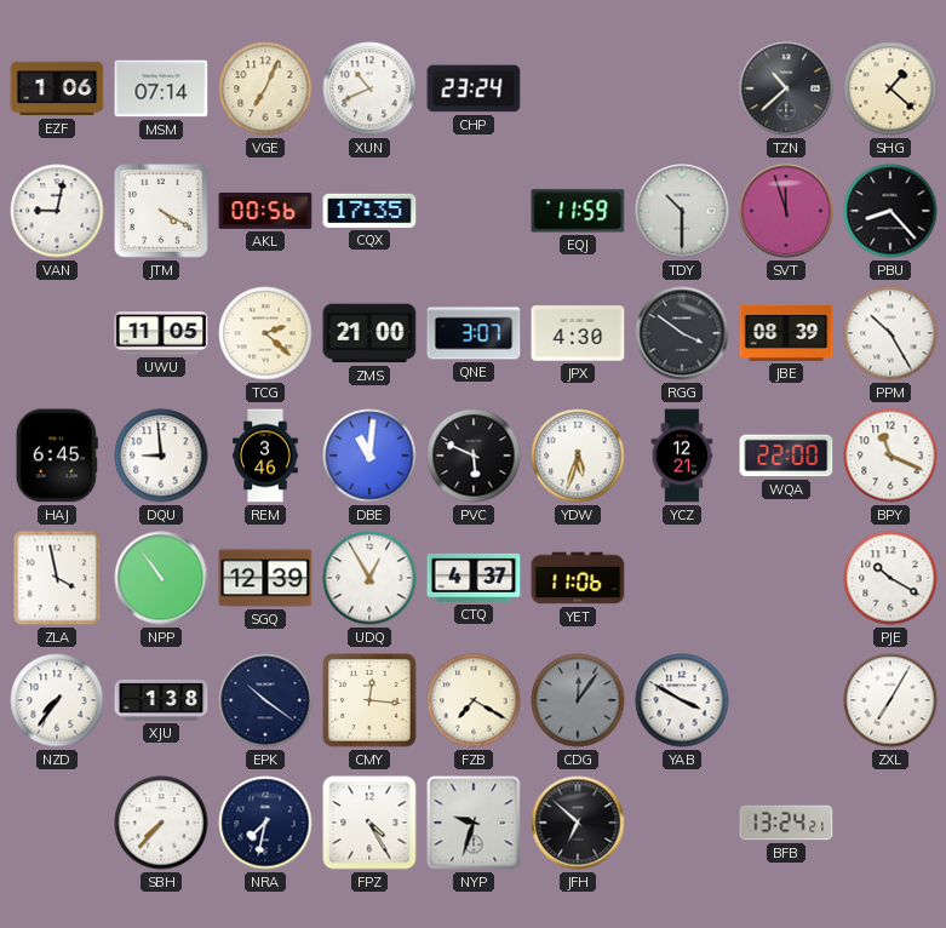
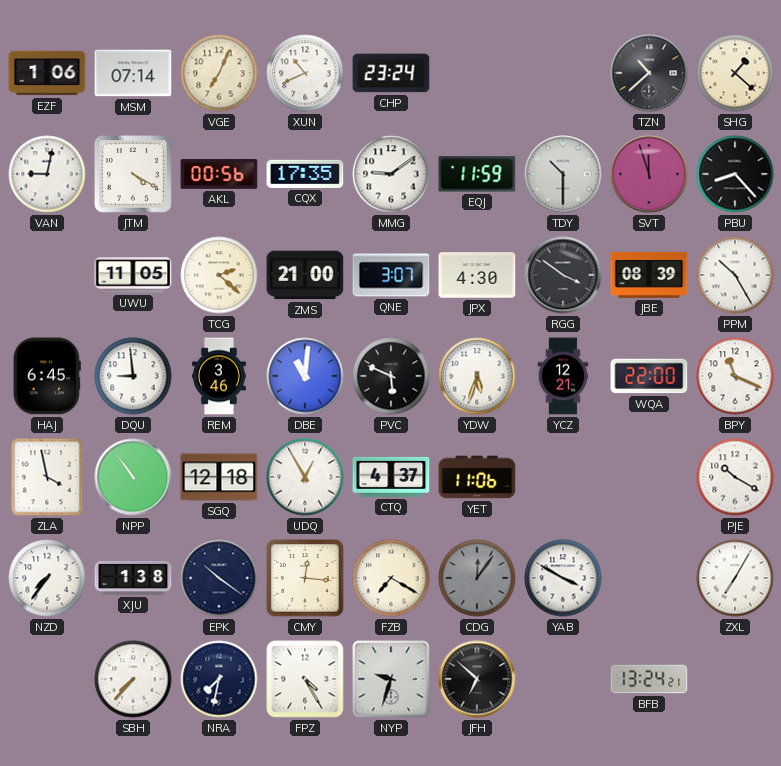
MMG: none -> 9:09
SGQ: 12:39 -> 12:18
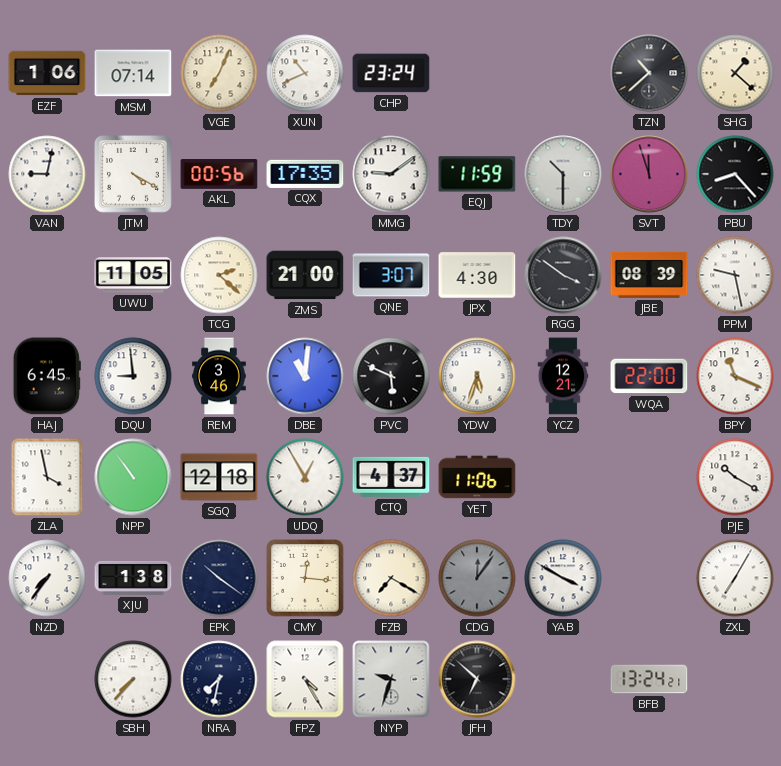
PPM: 10:25 -> 9:28
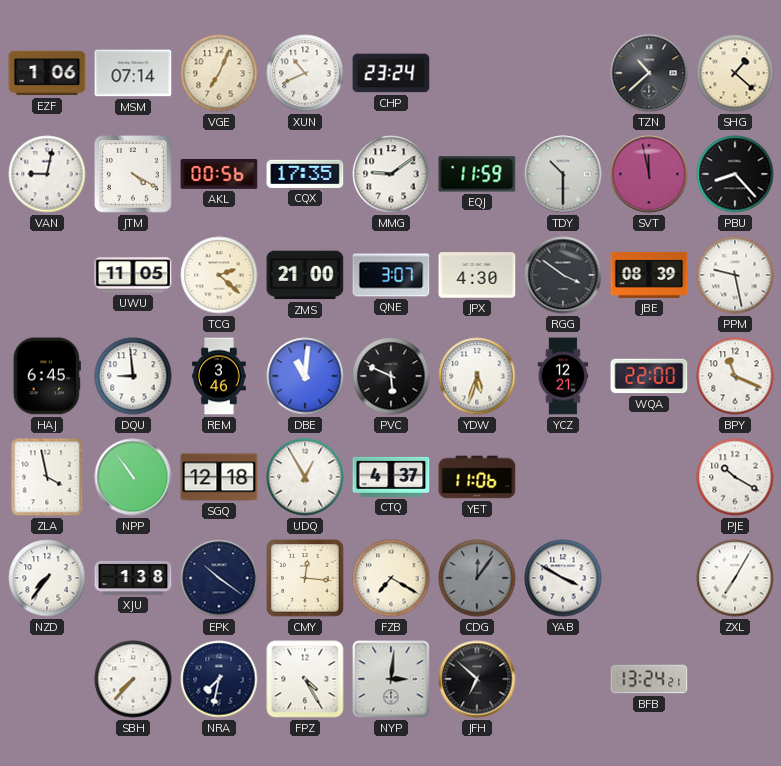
SVT: 11:57 -> 11:58
NYP: 9:33 -> 3:01
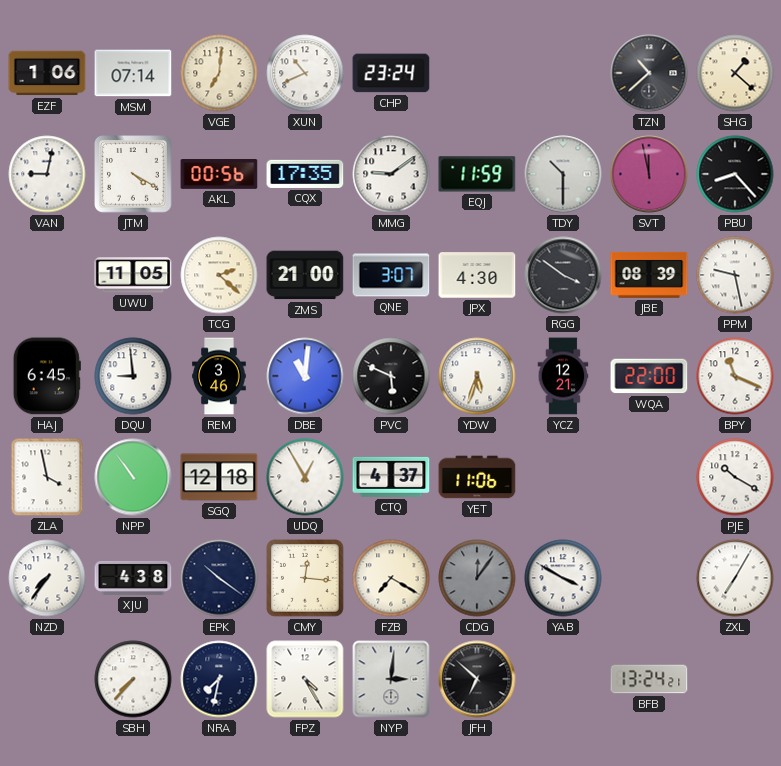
VGE: 7:04 -> 7:01
XJU: 1:38 -> 4:38
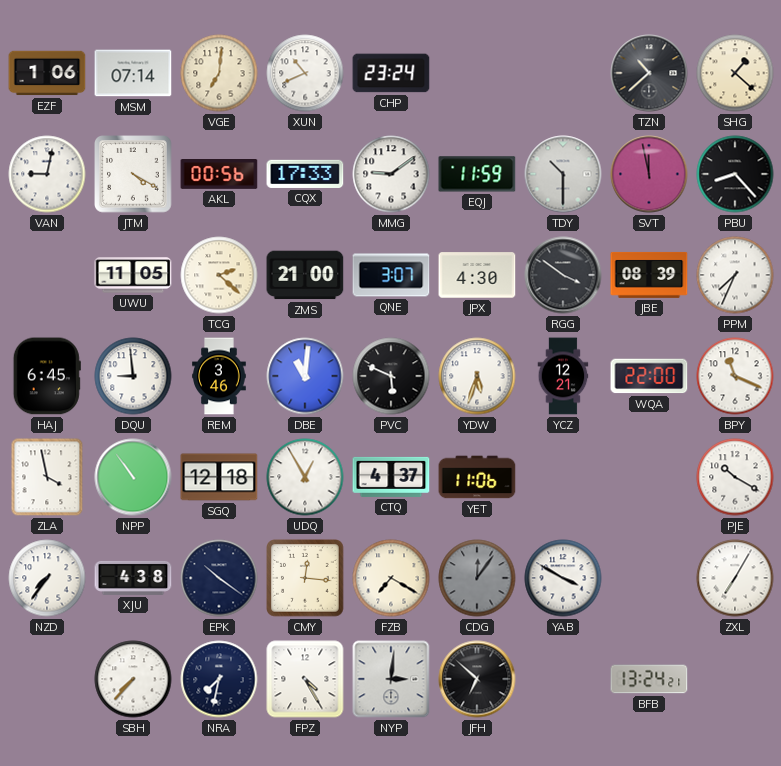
CQX: 17:35 -> 17:33
PPM: 9:28 -> 7:34
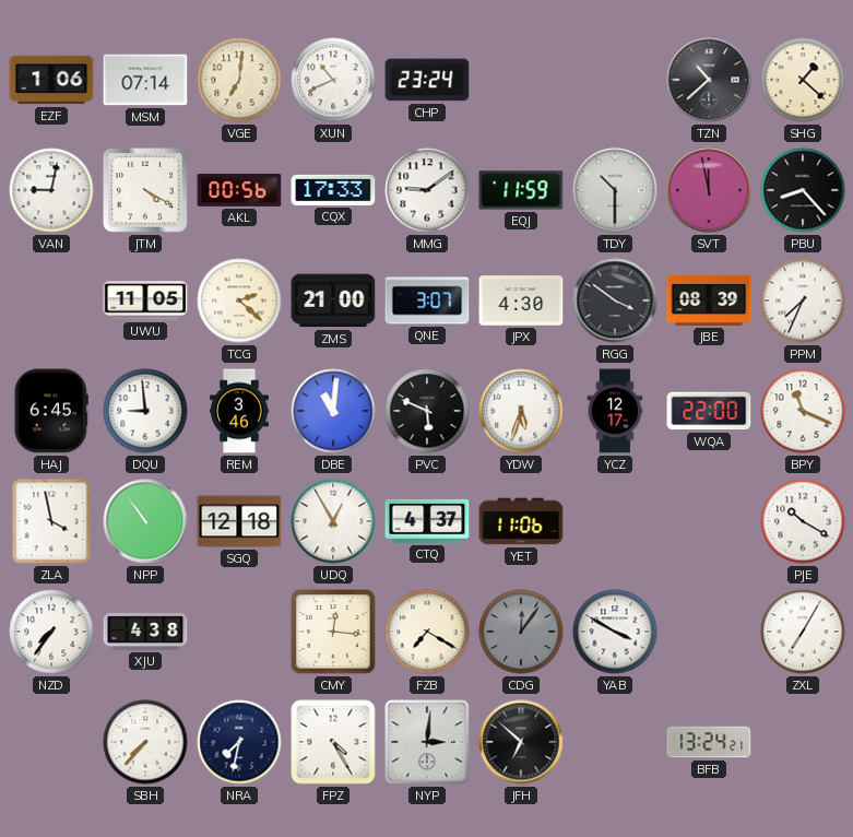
YCZ: 12:21 -> 12:17
EPK: 10:21 -> none
